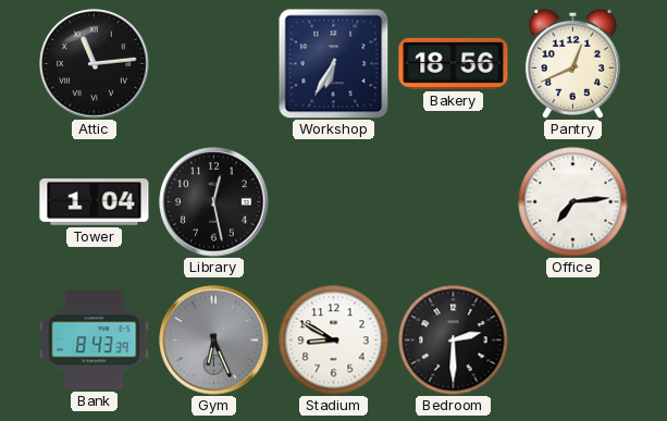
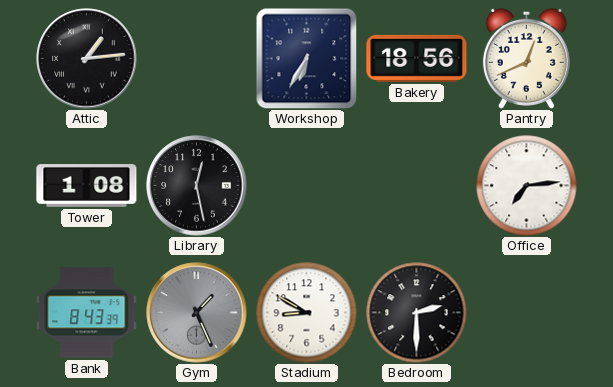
Attic: 11:14 -> 1:14
Tower: 1:04 -> 1:08
Gym: 6:26 -> 1:26
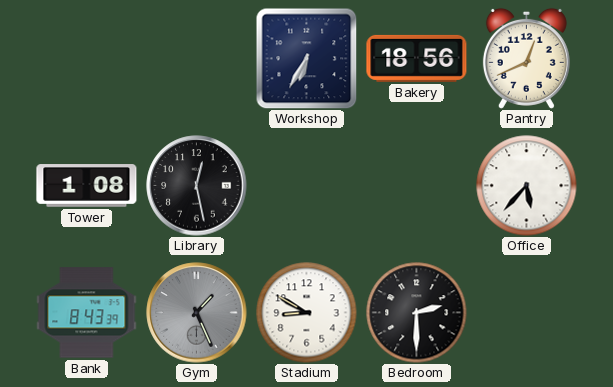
Attic: 1:14 -> none
Office: 7:14 -> 5:37
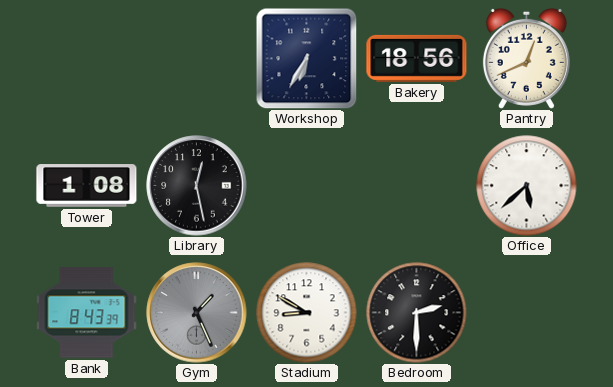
Office: 5:37 -> 5:38
